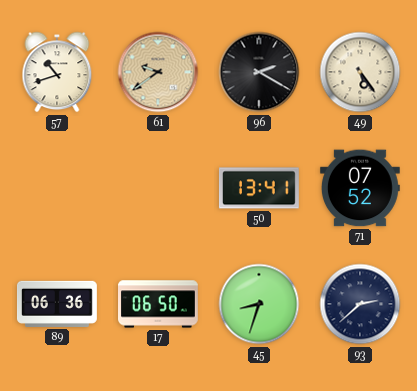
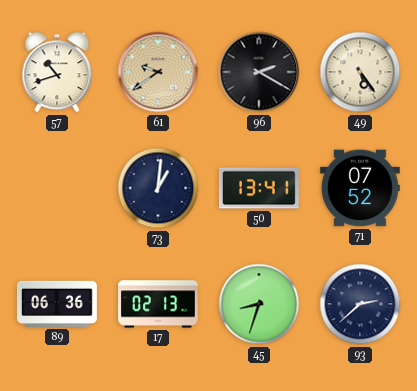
73: none -> 1:01
17: 06:50 -> 02:13
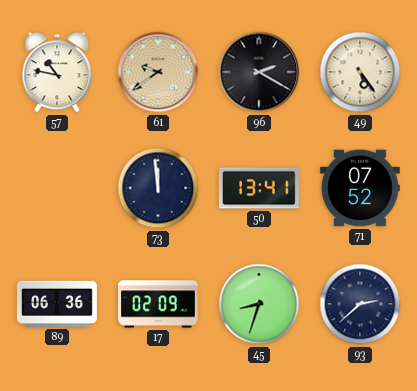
57: 10:42 -> 10:47
73: 1:01 -> 11:59
17: 02:13 -> 02:09
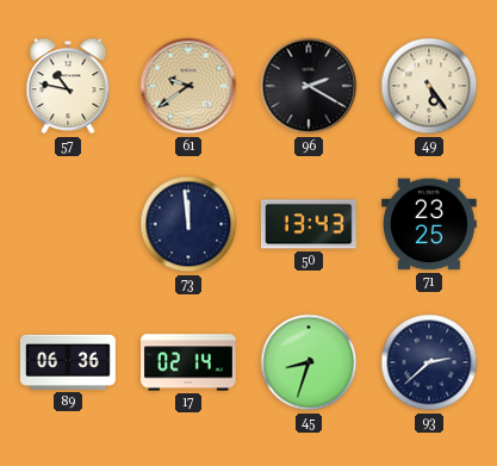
50: 13:41 -> 13:43
71: 07:52 -> 23:25
17: 02:09 -> 02:14
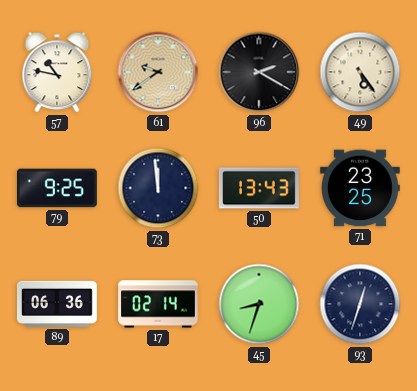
79: none -> 9:25
93: 2:38 -> 12:33
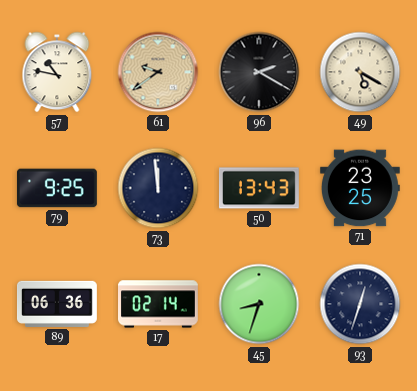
49: 5:24 -> 5:20
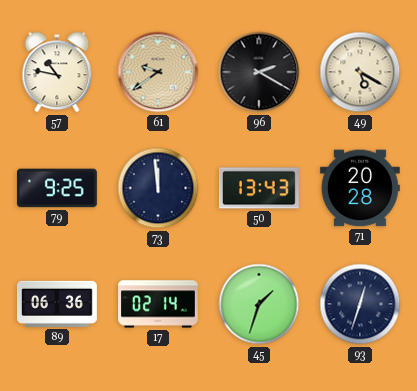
71: 23:25 -> 20:28
45: 8:33 -> 1:33
